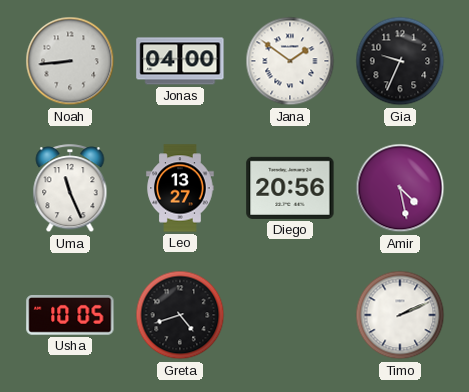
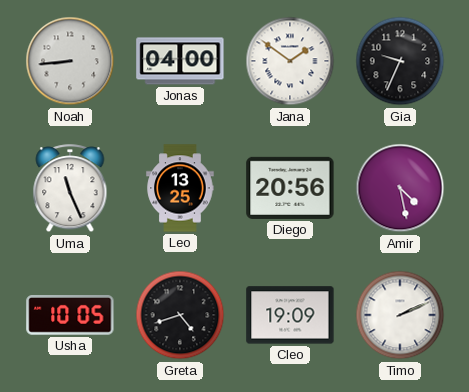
Leo: 13:27 -> 13:25
Cleo: none -> 19:09
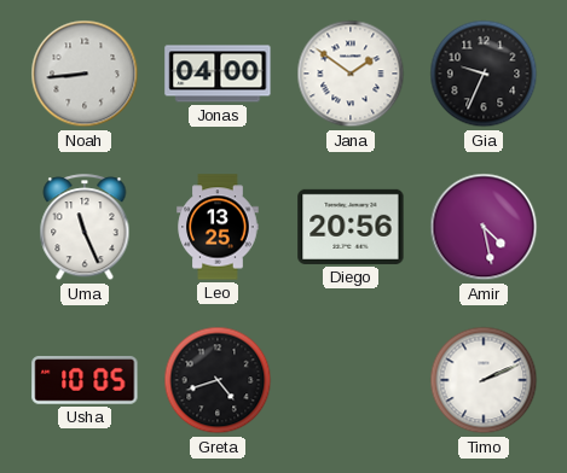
Cleo: 19:09 -> none
